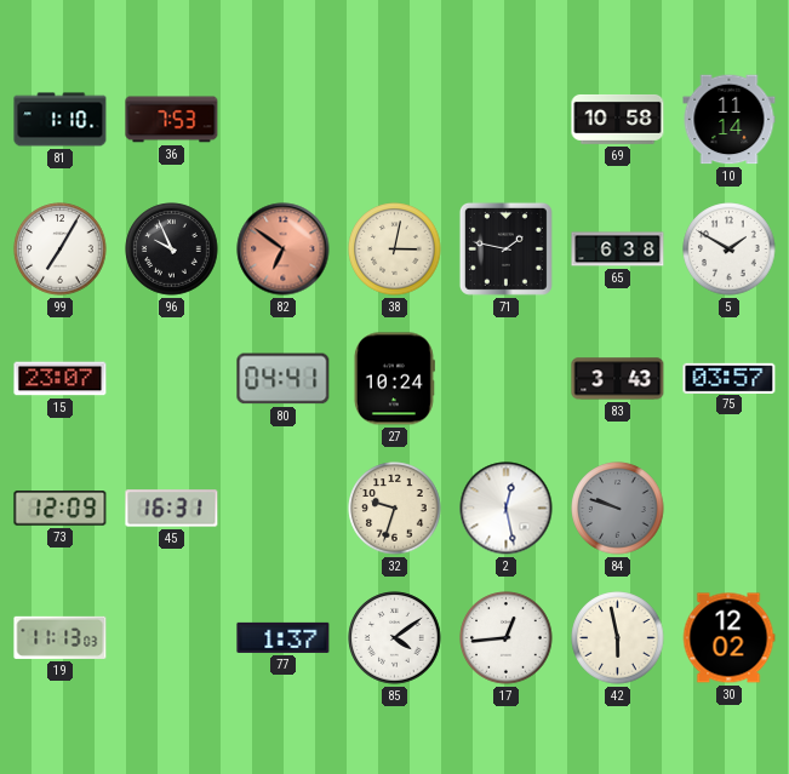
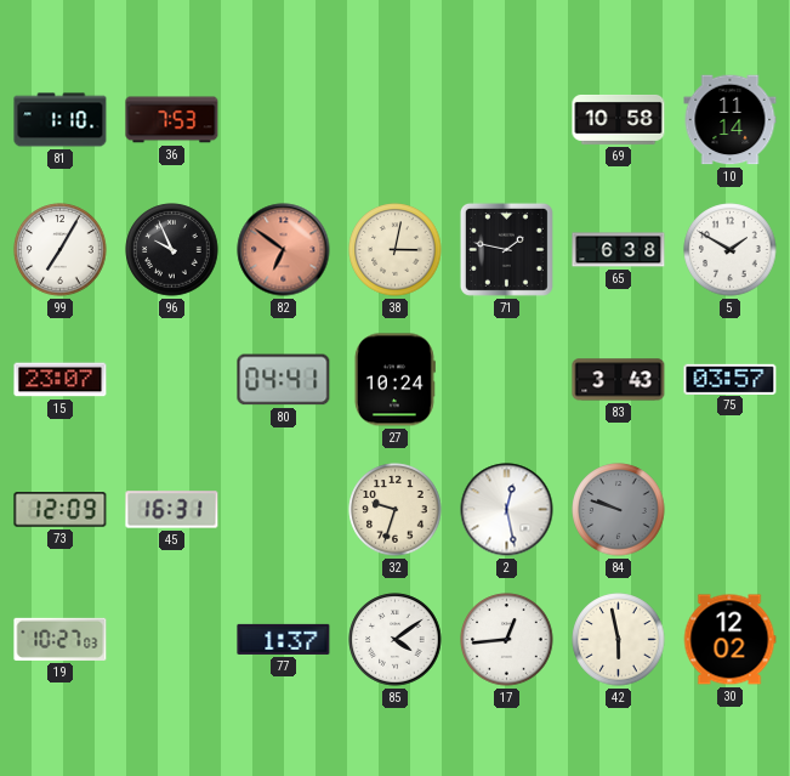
19: 11:13 -> 10:27
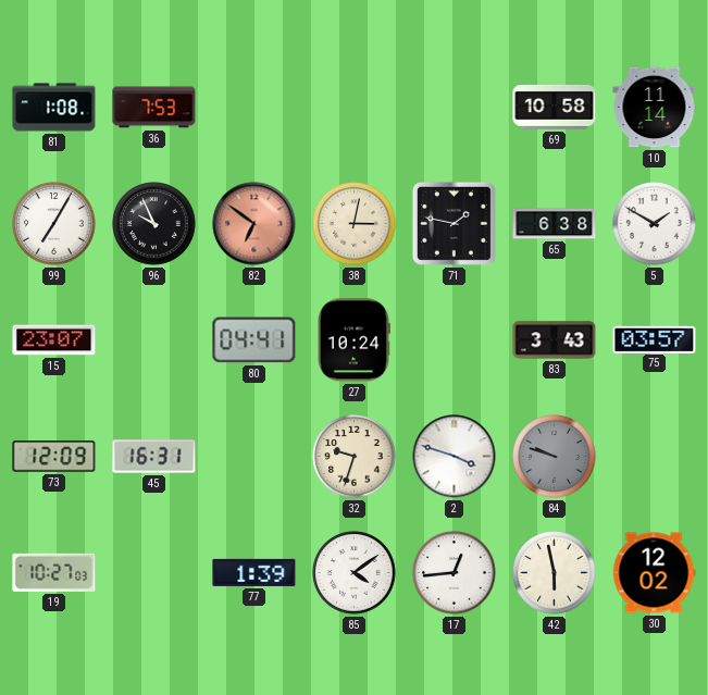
81: 1:10 -> 1:08
2: 12:28 -> 3:48
77: 1:37 -> 1:39
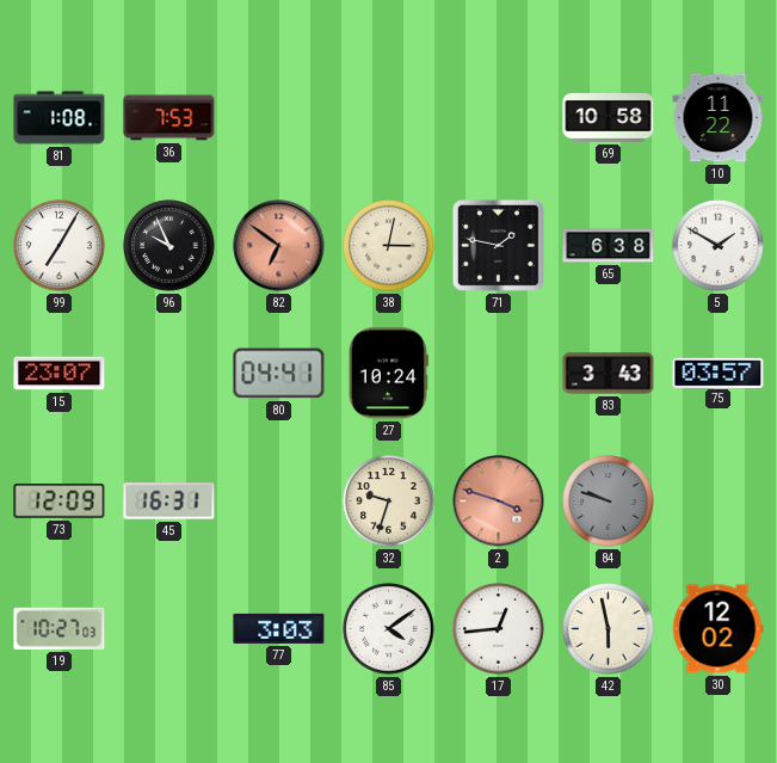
10: 11:14 -> 11:22
2 dial: white -> salmon
77: 1:39 -> 3:03
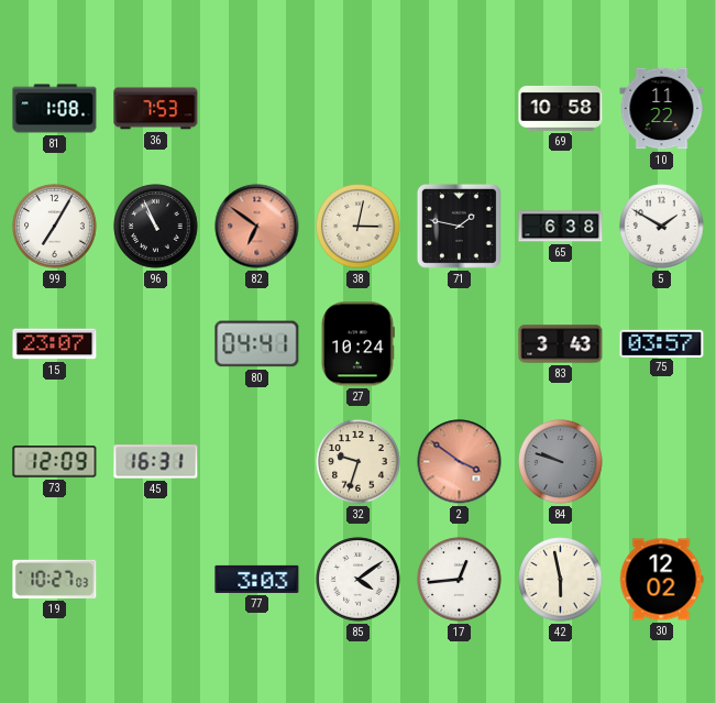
96: 9:56 -> 10:56
2: 3:48 -> 3:51
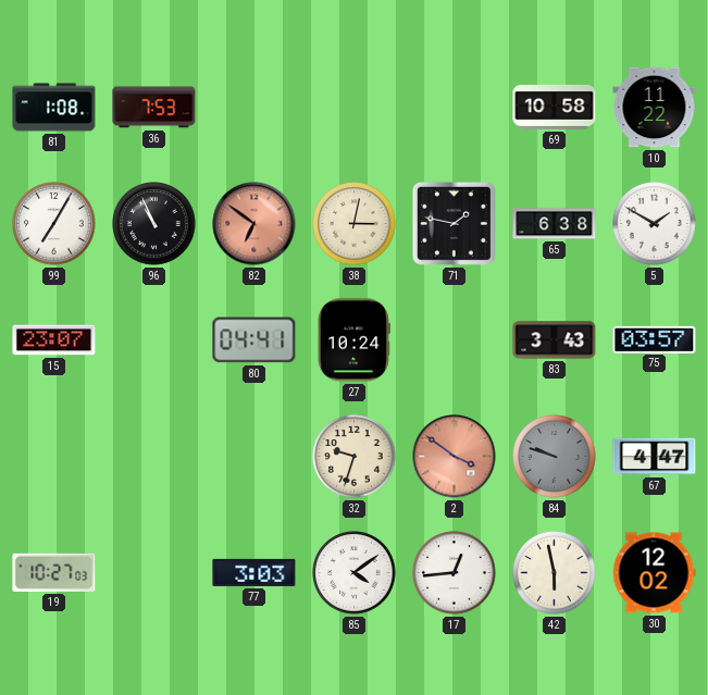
73: 12:09 -> none
45: 16:31 -> none
67: none -> 4:47
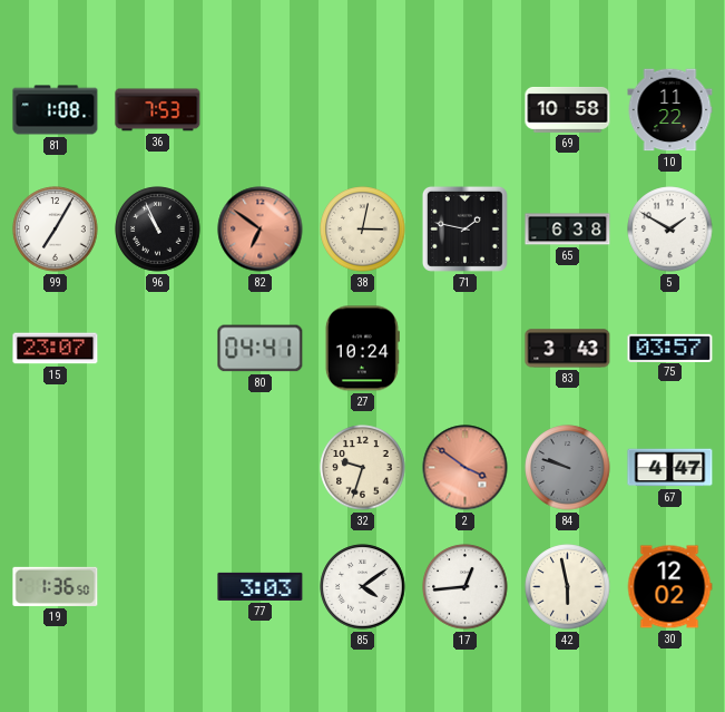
19: 10:27 -> 1:36
